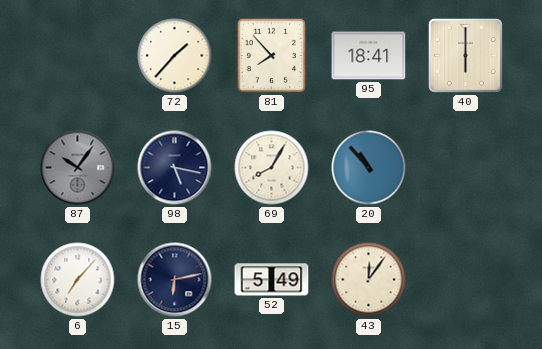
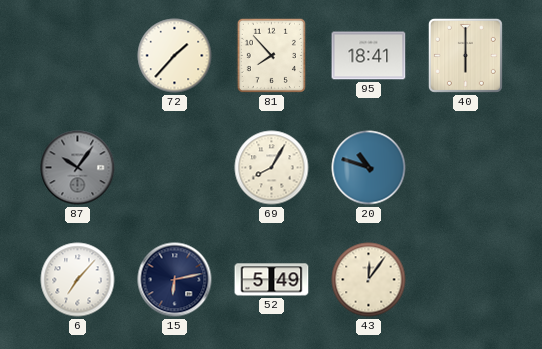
98: 5:17 -> none
20: 10:53 -> 10:48
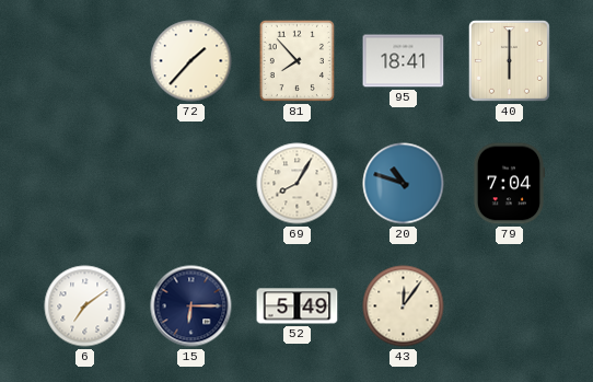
87: 10:06 -> none
79: none -> 7:04
6: 7:07 -> 7:09
15: 6:13 -> 6:15
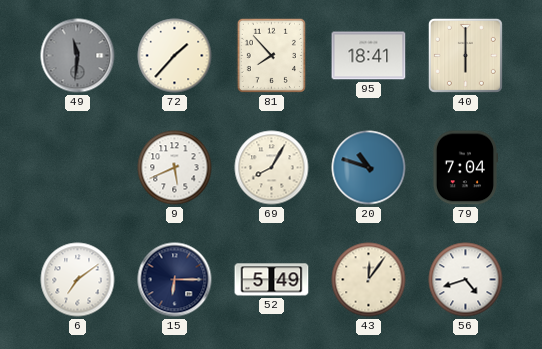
49: none -> 11:31
9: none -> 5:41
56: none -> 4:42
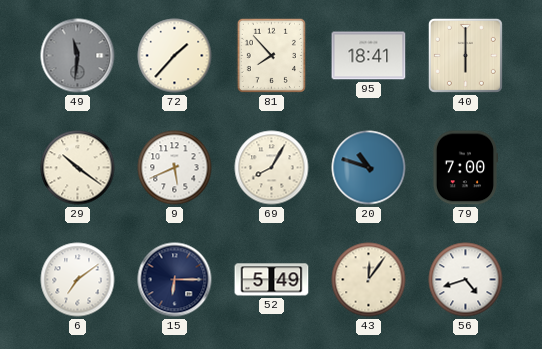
29: none -> 10:21
79: 7:04 -> 7:00
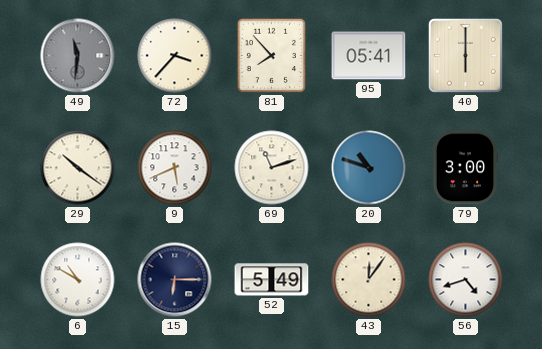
72: 1:37 -> 3:37
95: 18:41 -> 05:41
69: 8:05 -> 11:12
79: 7:00 -> 3:00
6: 7:09 -> 10:50
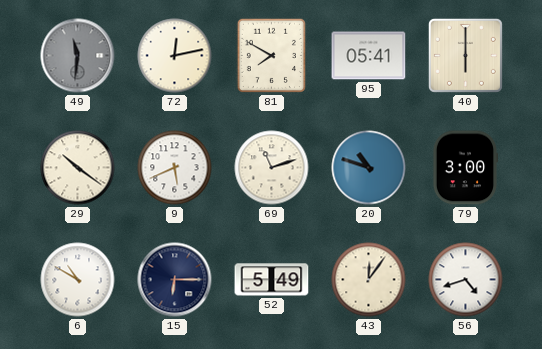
72: 3:37 -> 12:13
81: 7:53 -> 7:50
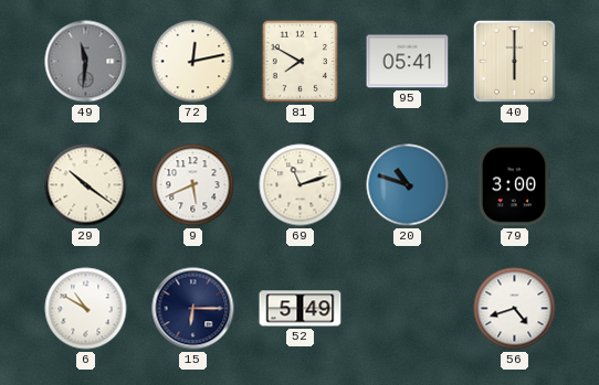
43: 12:06 -> none
